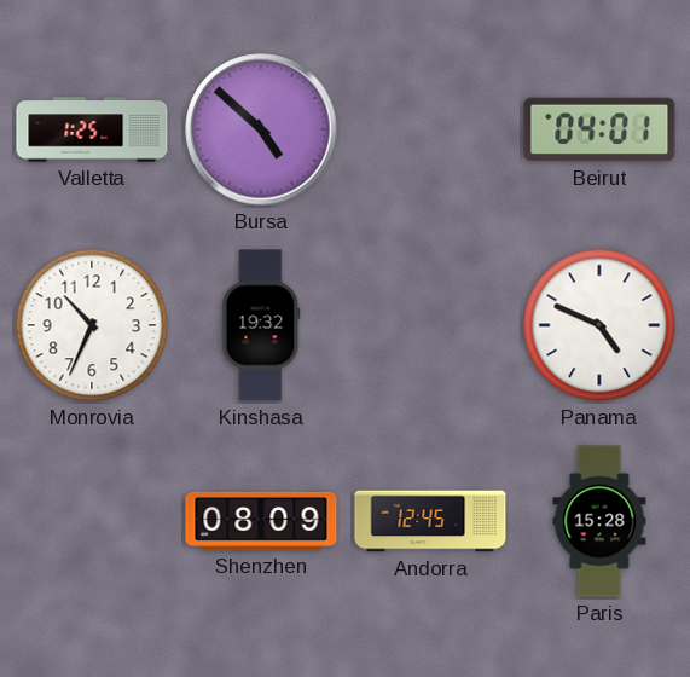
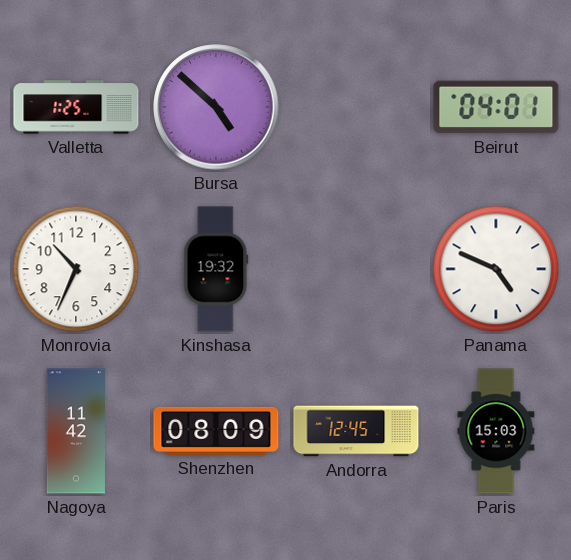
Nagoya: none -> 11:42
Paris: 15:28 -> 15:03
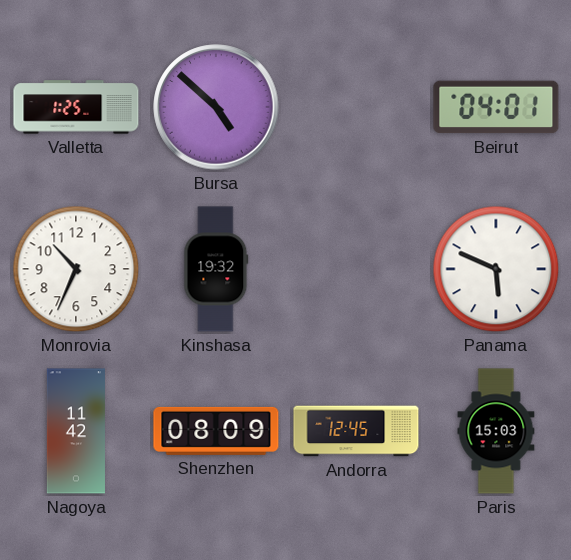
Panama: 4:49 -> 5:49
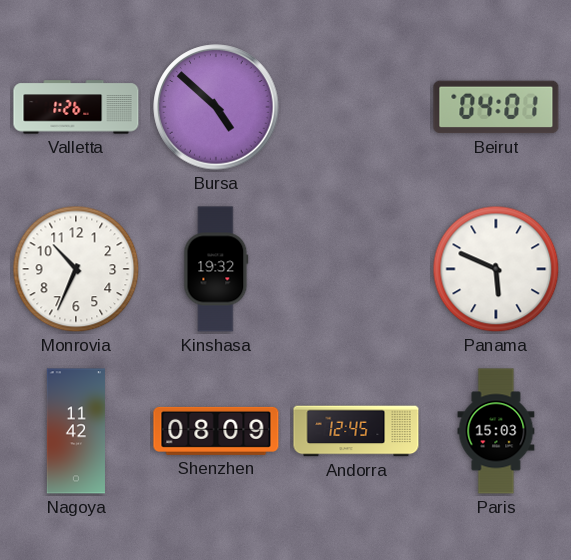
Valletta: 1:25 -> 1:26
